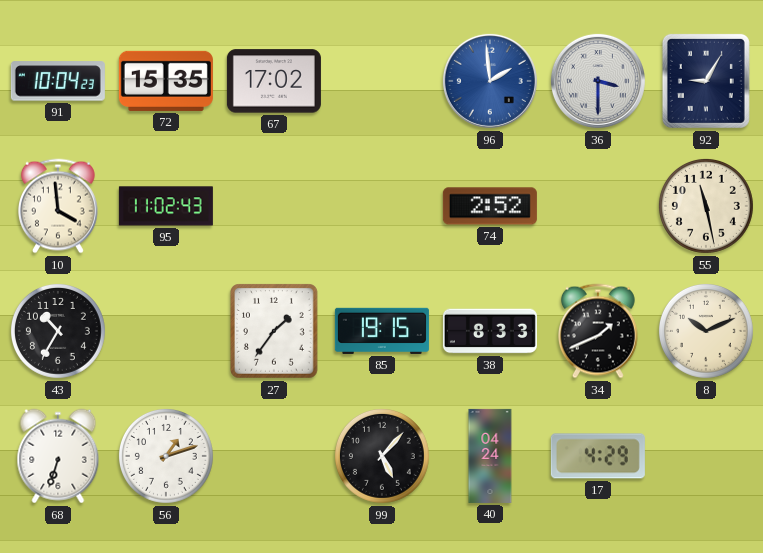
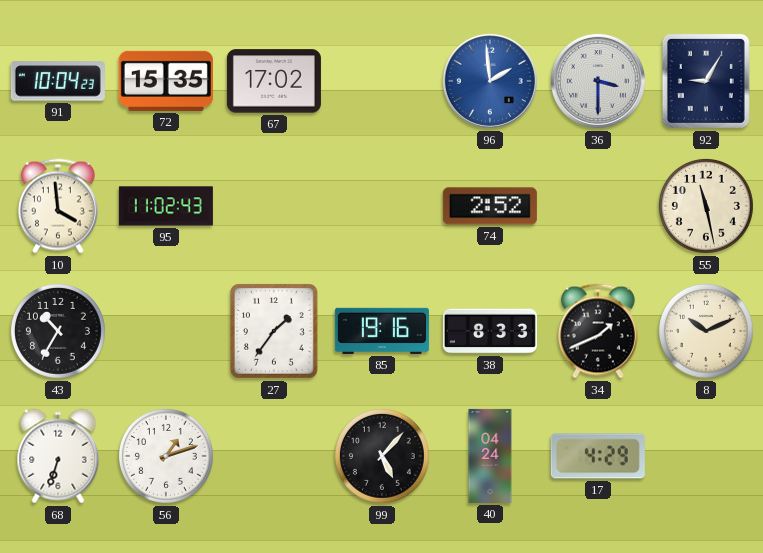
85: 19:15 -> 19:16
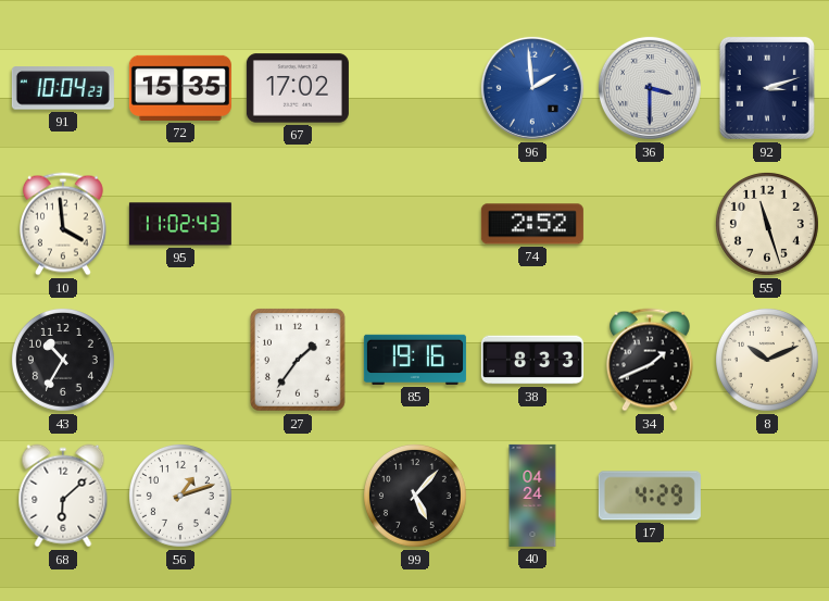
92: 9:05 -> 3:12
55: 11:28 -> 11:27
68: 6:33 -> 6:08
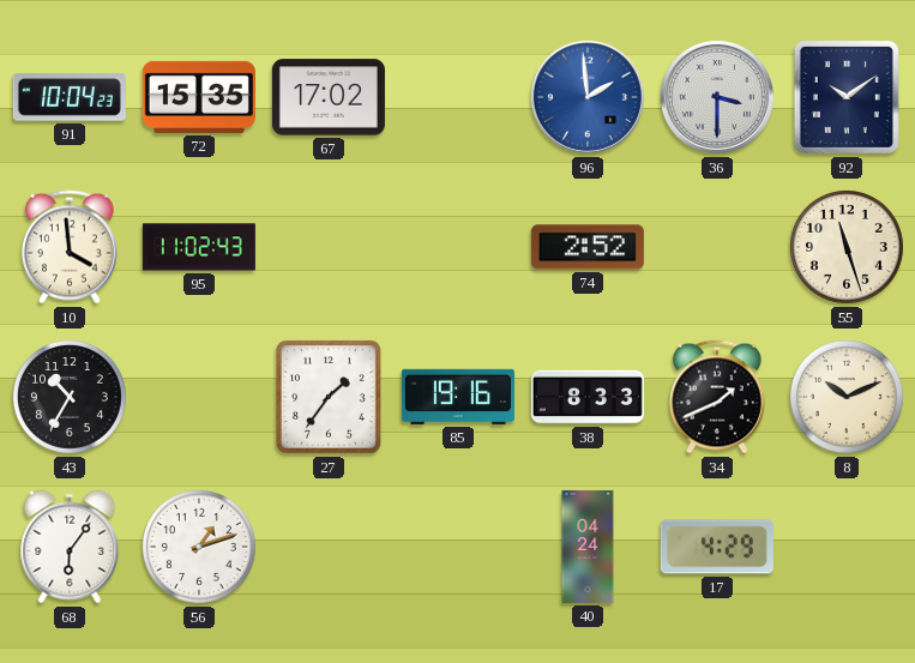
92: 3:12 -> 10:09
68: 6:08 -> 6:06
99: 5:07 -> none
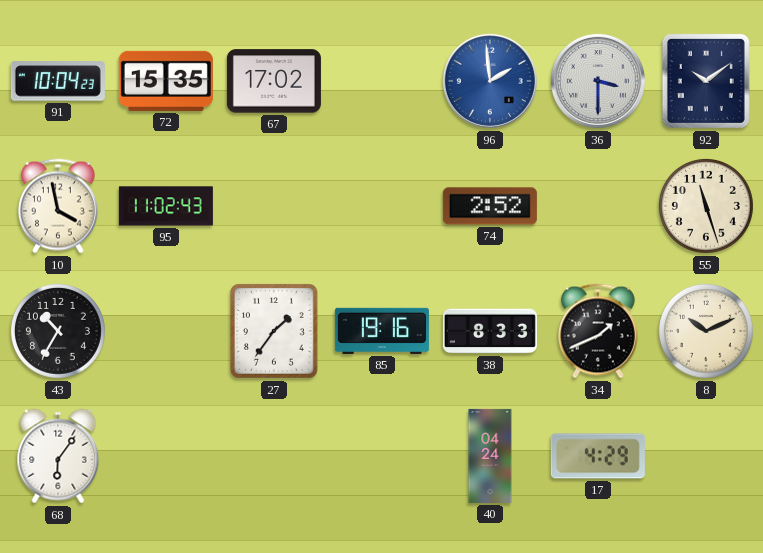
10: 3:59 -> 3:58
56: 1:12 -> none
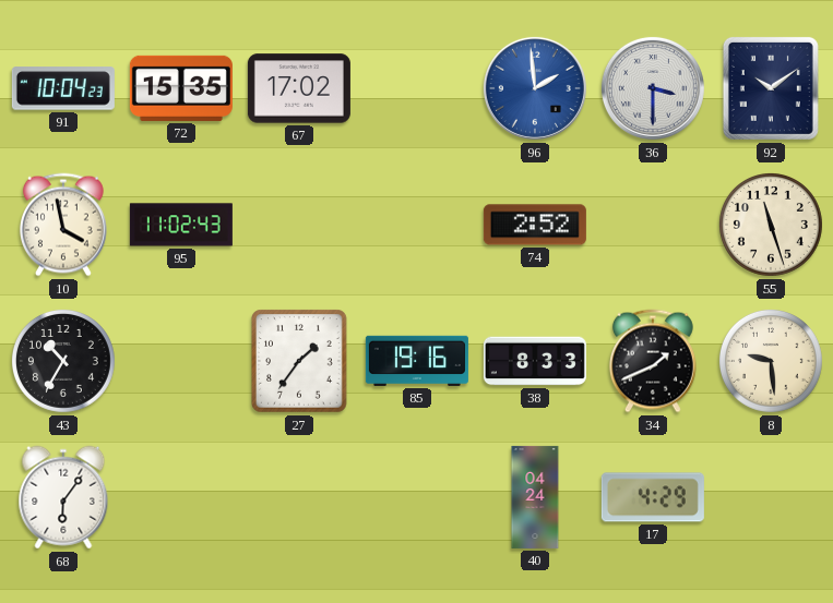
8: 10:11 -> 9:29
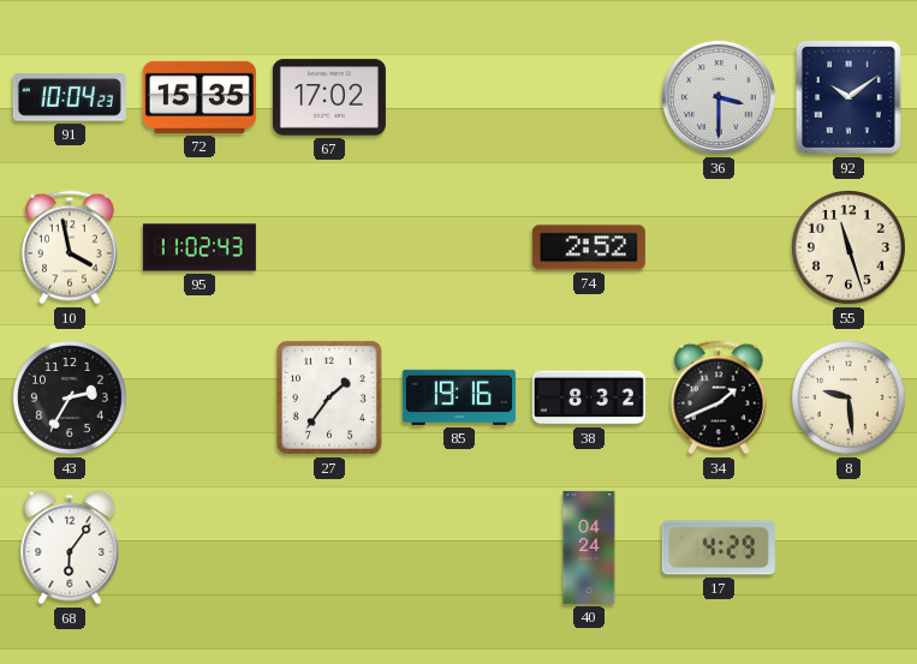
96: 1:59 -> none
43: 10:35 -> 2:35
38: 8:33 -> 8:32
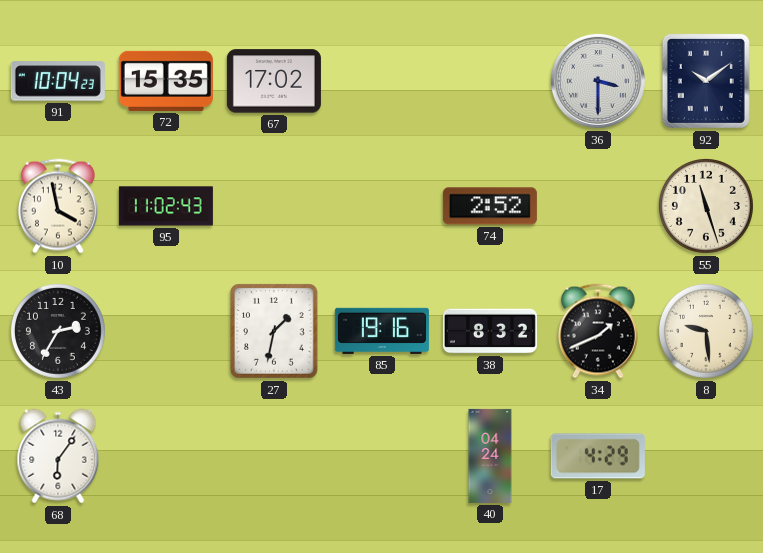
27: 1:36 -> 1:32
